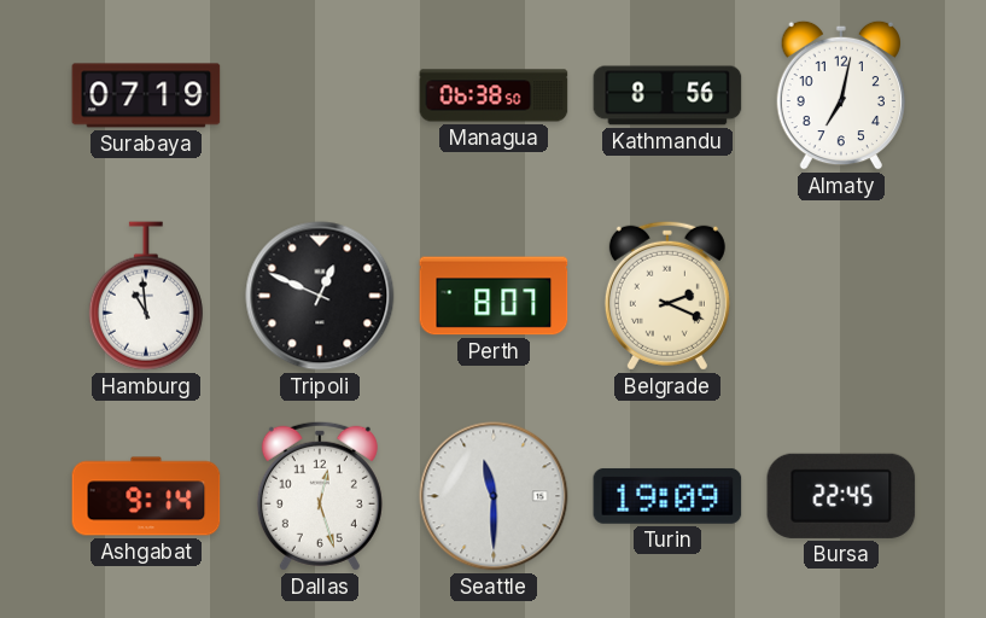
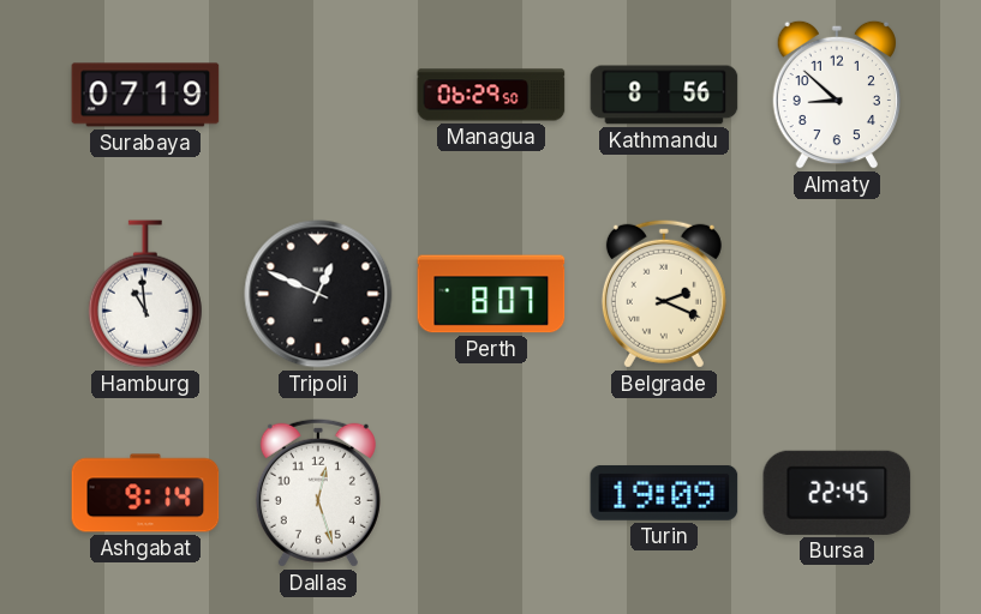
Managua: 06:38 -> 06:29
Almaty: 7:02 -> 8:52
Seattle: 11:30 -> none
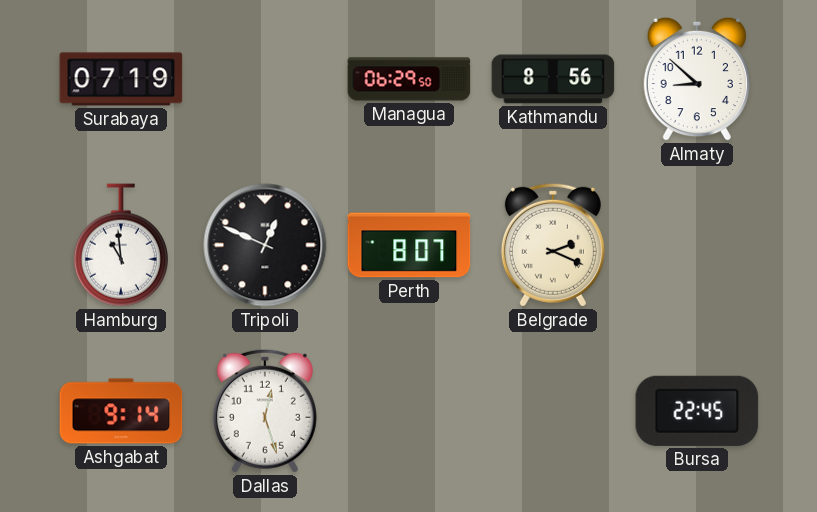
Turin: 19:09 -> none
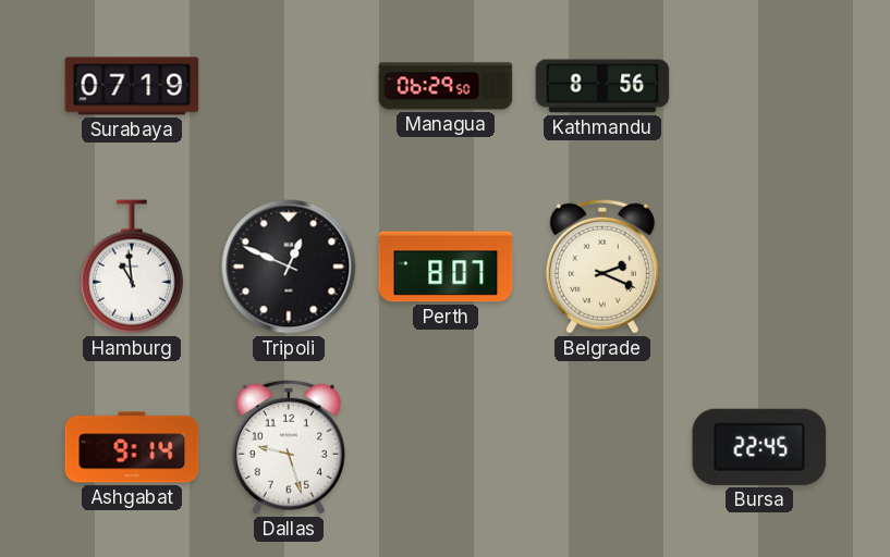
Almaty: 8:52 -> none
Dallas: 12:27 -> 9:27
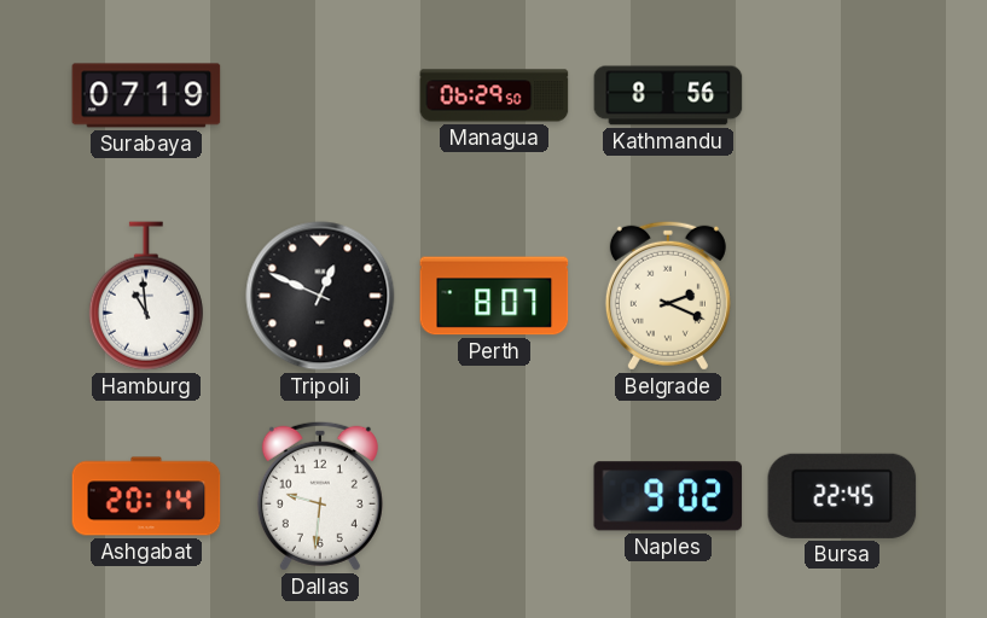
Ashgabat: 9:14 -> 20:14
Dallas: 9:27 -> 9:31
Naples: none -> 9:02
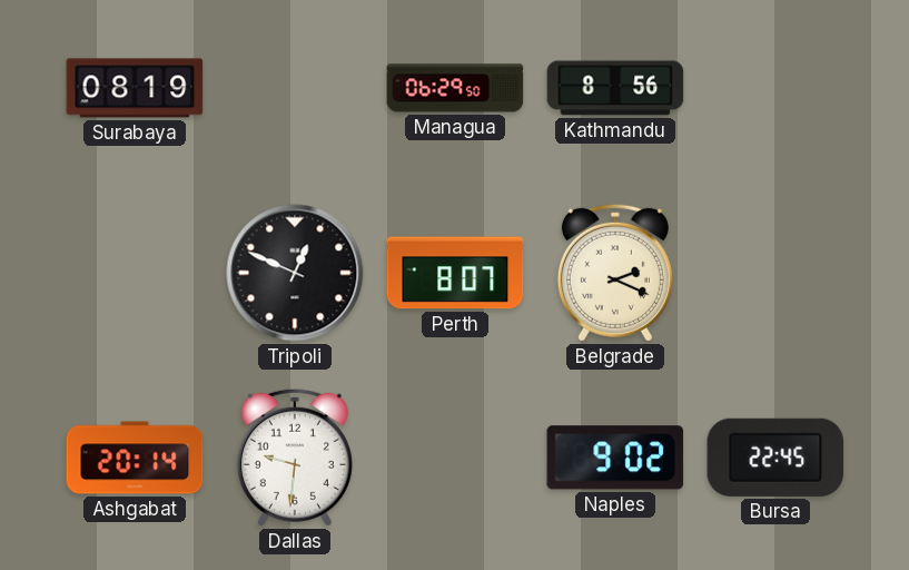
Surabaya: 07:19 -> 08:19
Hamburg: 10:59 -> none
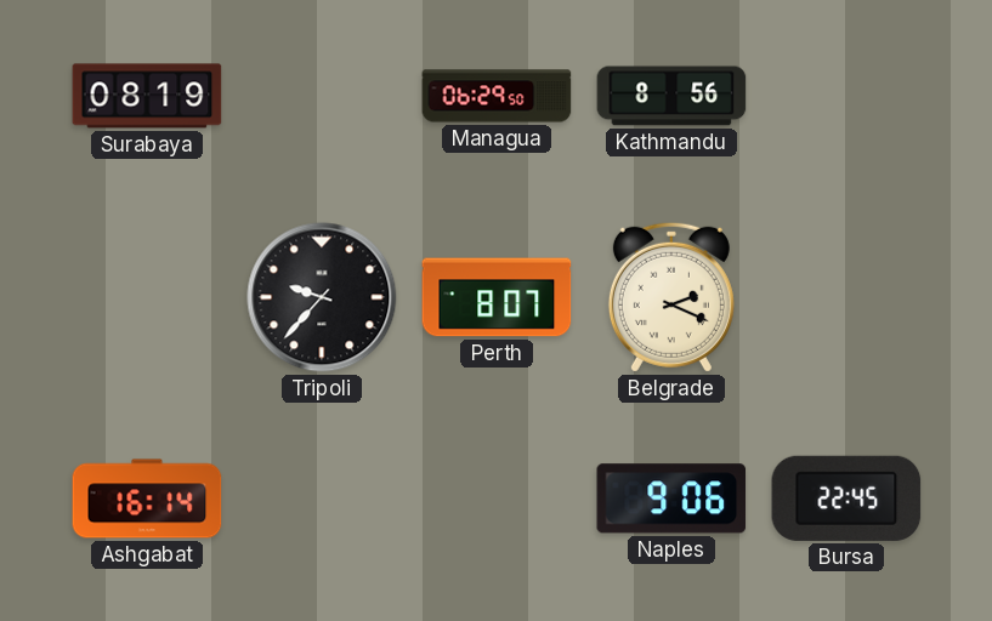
Tripoli: 12:49 -> 9:37
Ashgabat: 20:14 -> 16:14
Dallas: 9:31 -> none
Naples: 9:02 -> 9:06
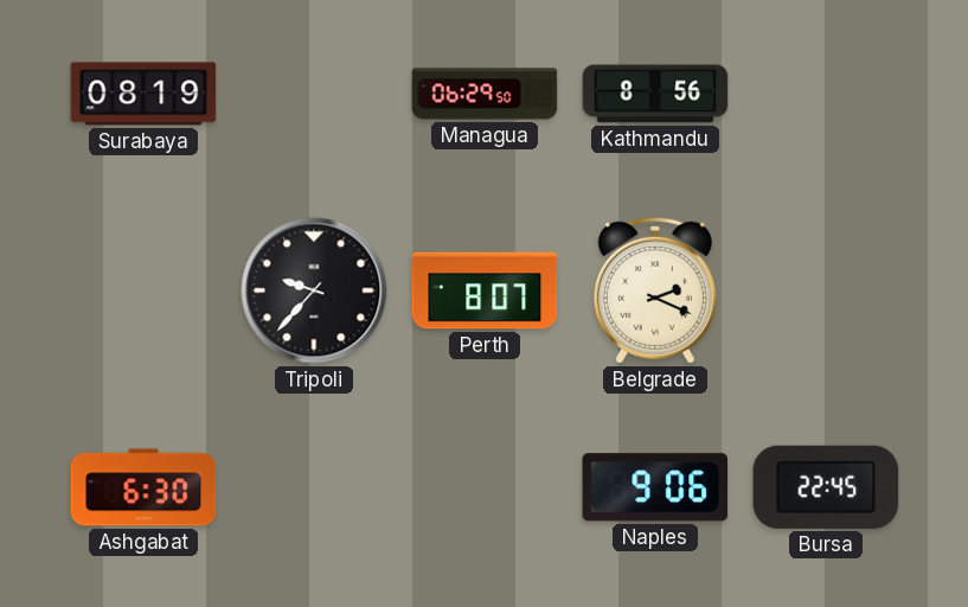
Ashgabat: 16:14 -> 6:30
